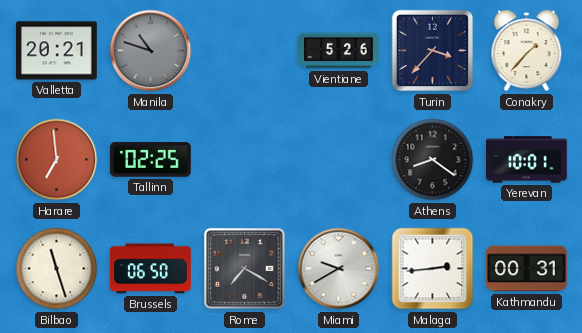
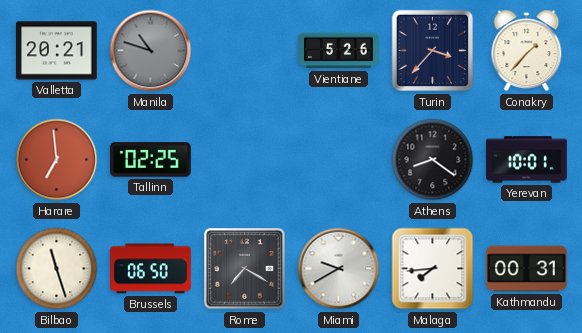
Malaga: 2:44 -> 7:44
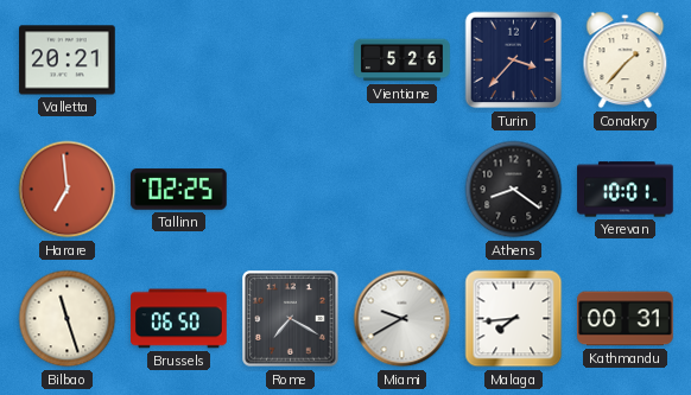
Manila: 10:48 -> none
